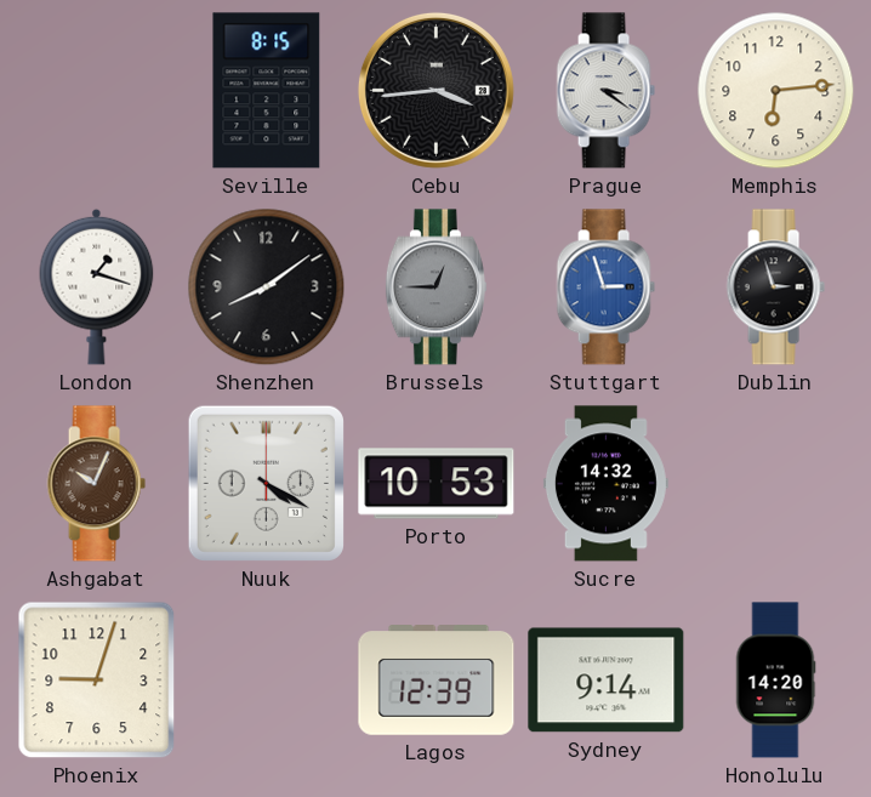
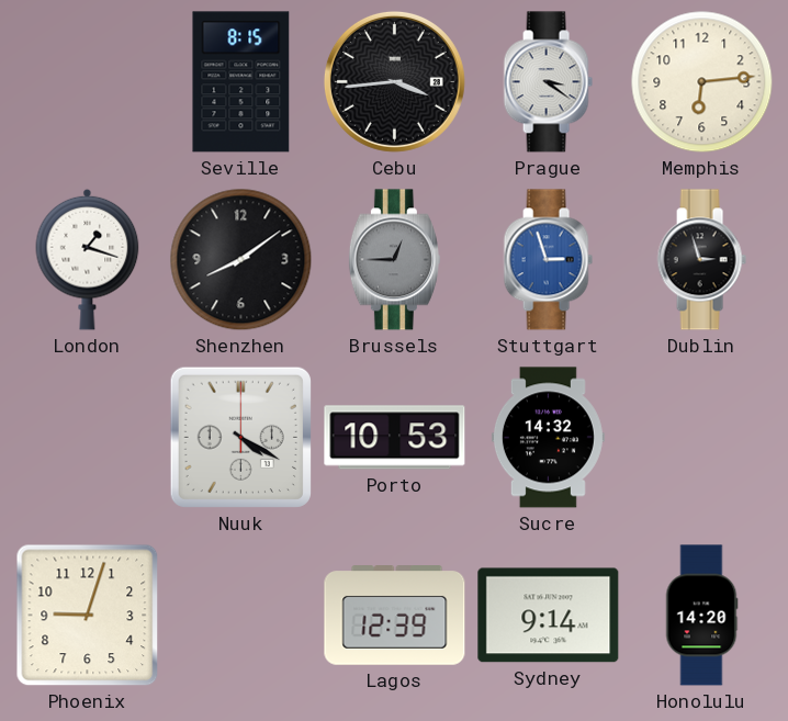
Ashgabat: 10:04 -> none
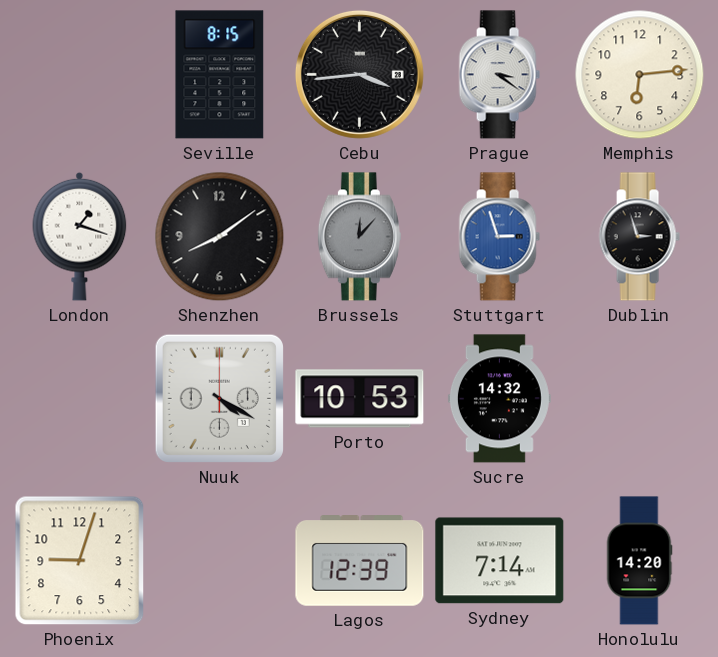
Brussels: 12:45 -> 12:07
Sydney: 9:14 -> 7:14
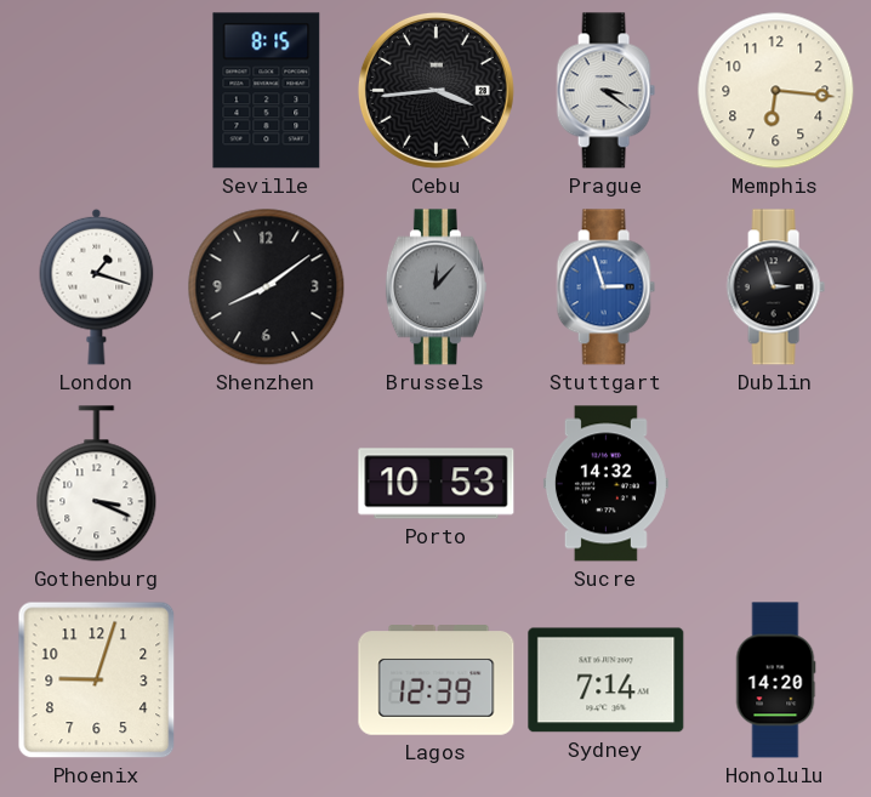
Memphis: 6:14 -> 6:16
Gothenburg: none -> 3:19
Nuuk: 4:20 -> none
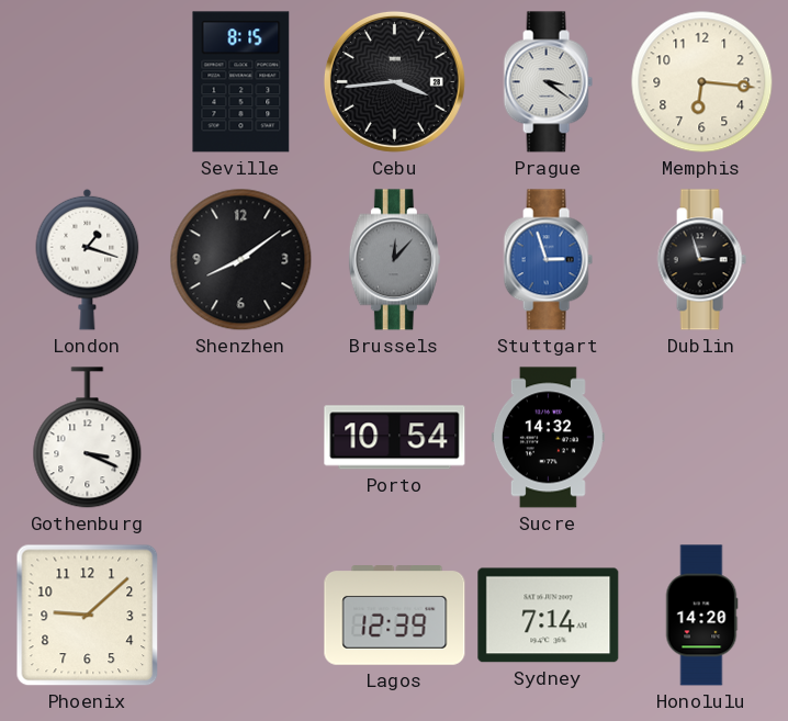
Porto: 10:53 -> 10:54
Phoenix: 9:03 -> 9:08
